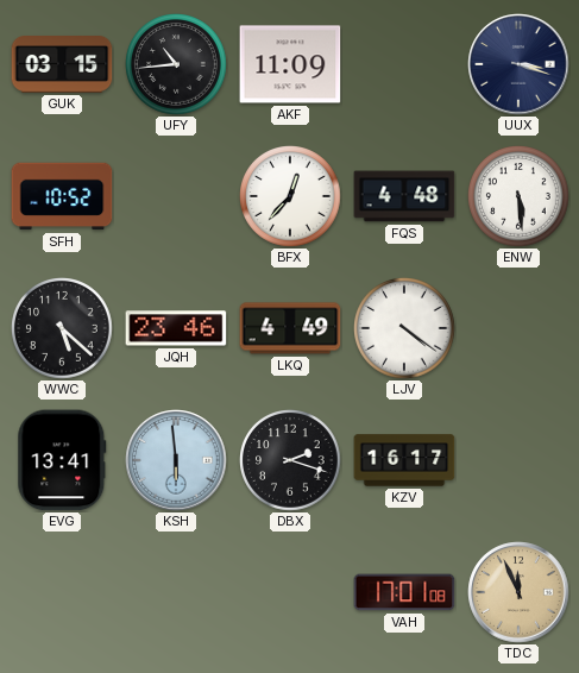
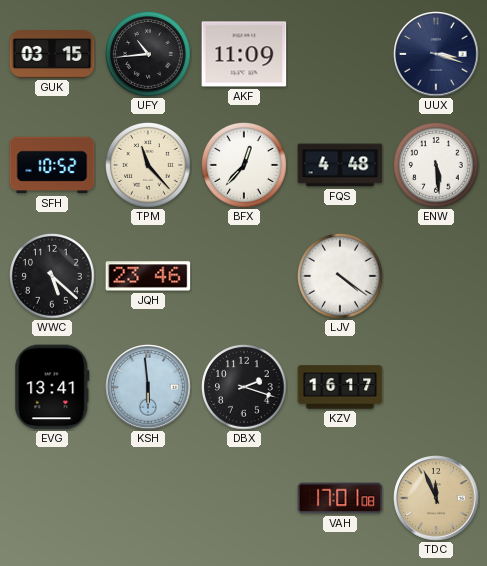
TPM: none -> 11:23
LKQ: 4:49 -> none
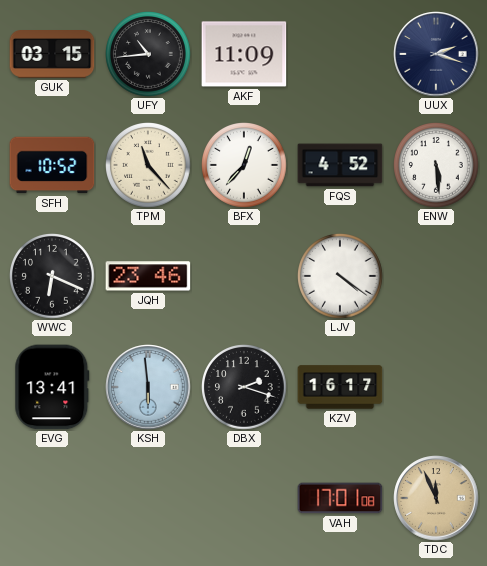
UUX: 3:18 -> 2:18
FQS: 4:48 -> 4:52
WWC: 5:22 -> 6:19
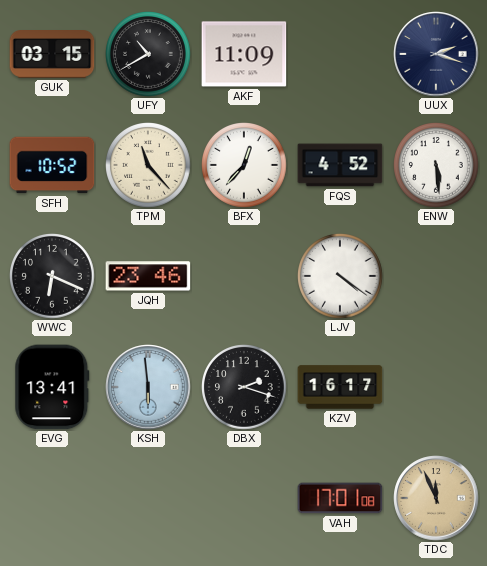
UFY: 10:44 -> 10:40
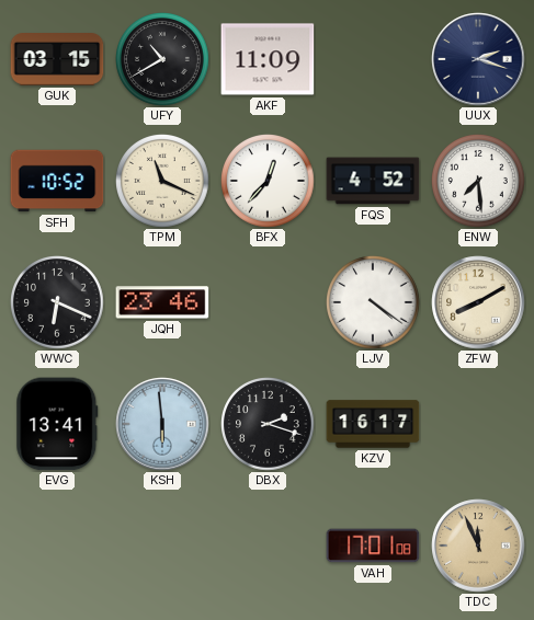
TPM: 11:23 -> 11:19
ENW: 5:29 -> 7:29
ZFW: none -> 8:10
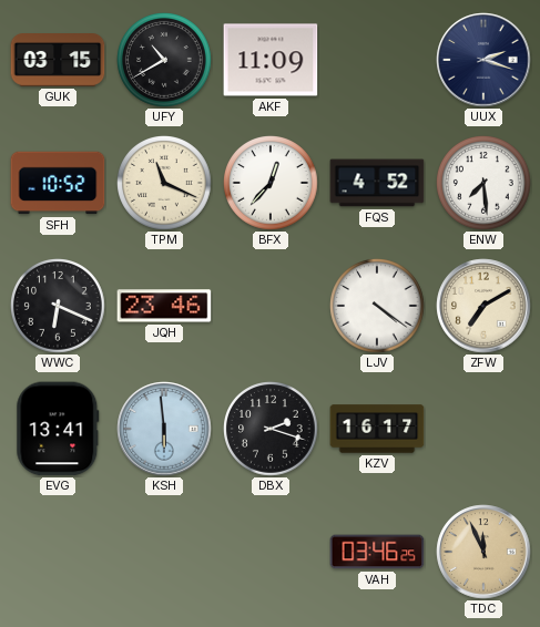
ZFW: 8:10 -> 7:10
VAH: 17:01 -> 03:46
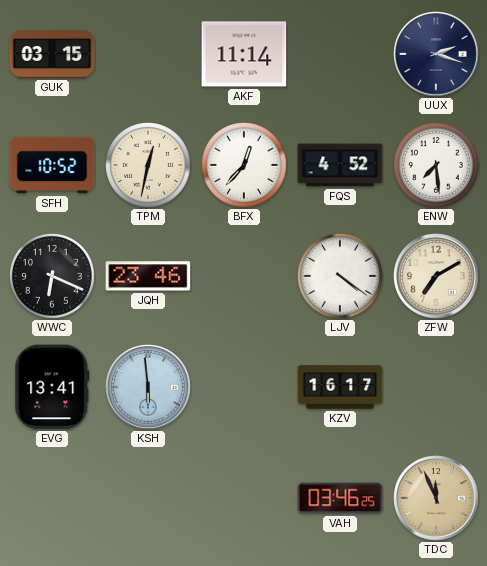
UFY: 10:40 -> none
AKF: 11:09 -> 11:14
TPM: 11:19 -> 12:32
DBX: 2:18 -> none
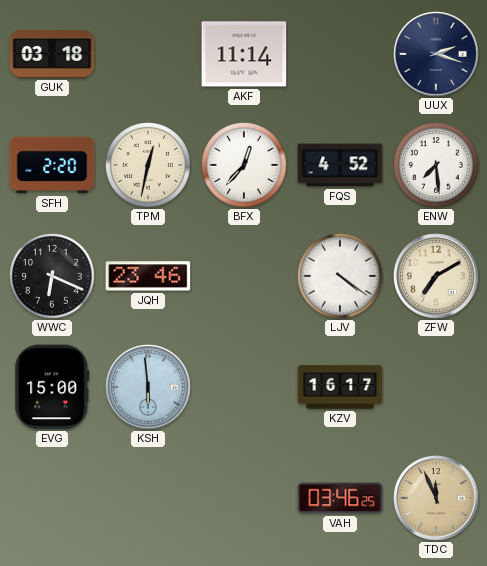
GUK: 03:15 -> 03:18
SFH: 10:52 -> 2:20
EVG: 13:41 -> 15:00
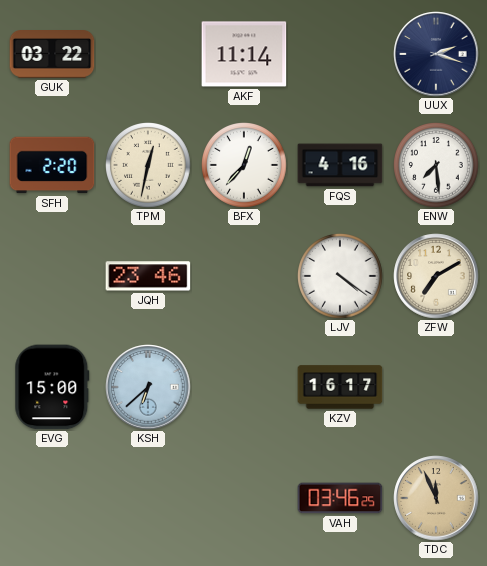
GUK: 03:18 -> 03:22
FQS: 4:52 -> 4:16
WWC: 6:19 -> none
KSH: 5:59 -> 6:38
